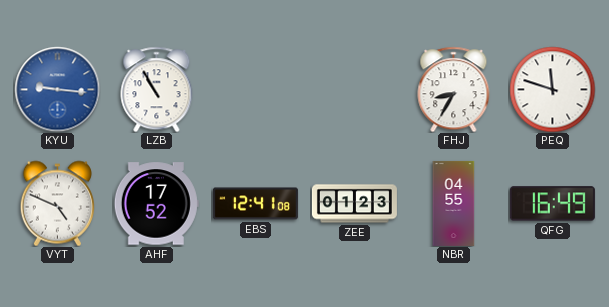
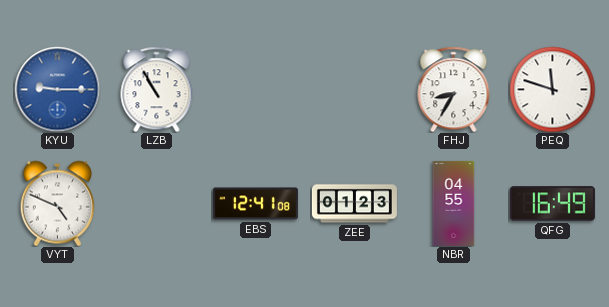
KYU: 9:16 -> 9:15
AHF: 17:52 -> none
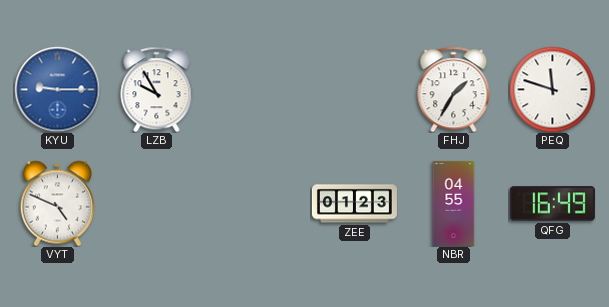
LZB: 10:55 -> 9:55
FHJ: 8:35 -> 1:35
EBS: 12:41 -> none
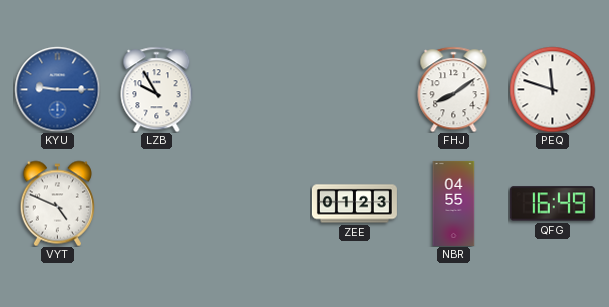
FHJ: 1:35 -> 8:09
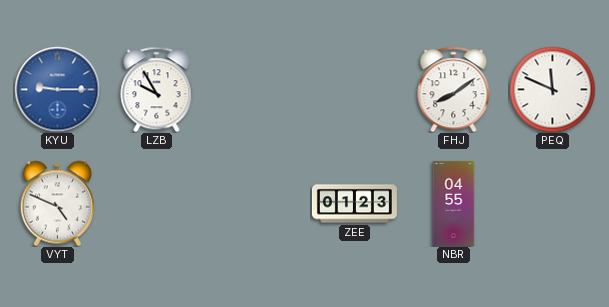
PEQ: 11:48 -> 11:49
QFG: 16:49 -> none
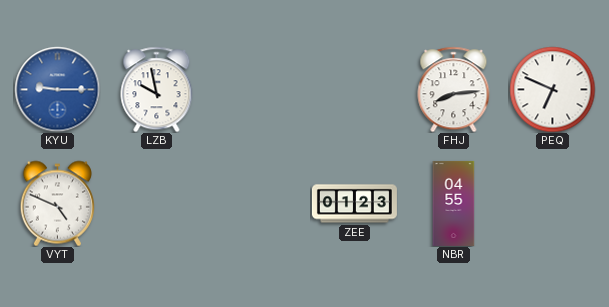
LZB: 9:55 -> 9:58
FHJ: 8:09 -> 8:14
PEQ: 11:49 -> 6:49
